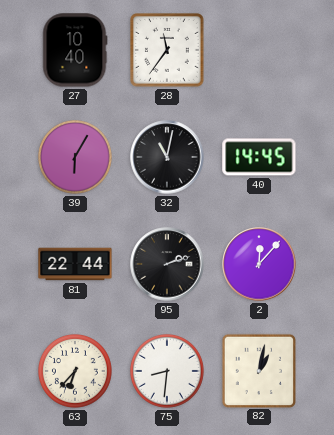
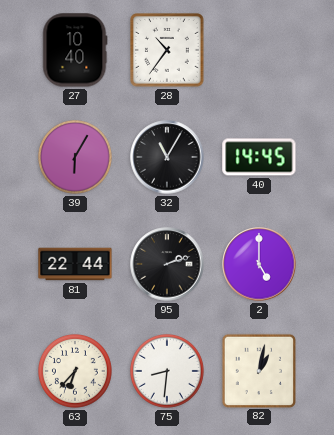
28: 11:36 -> 10:36
32: 11:02 -> 11:05
2: 12:07 -> 5:00
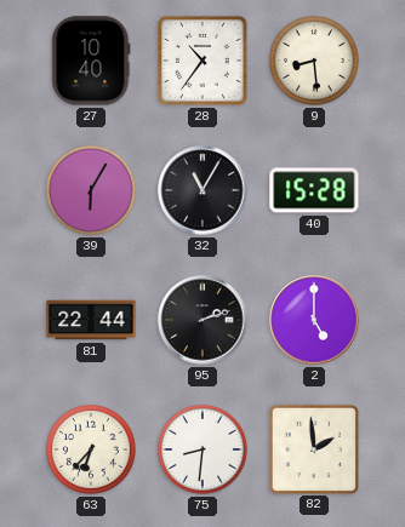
9: none -> 8:29
40: 14:45 -> 15:28
82: 1:02 -> 1:59
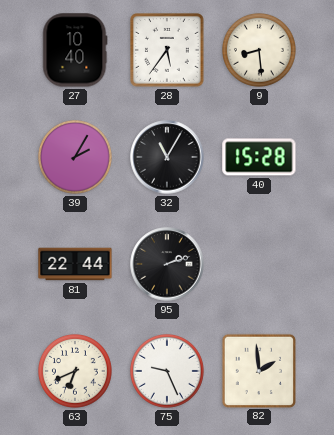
28: 10:36 -> 5:36
39: 6:05 -> 2:05
2: 5:00 -> none
63: 6:37 -> 6:41
75: 8:31 -> 9:26
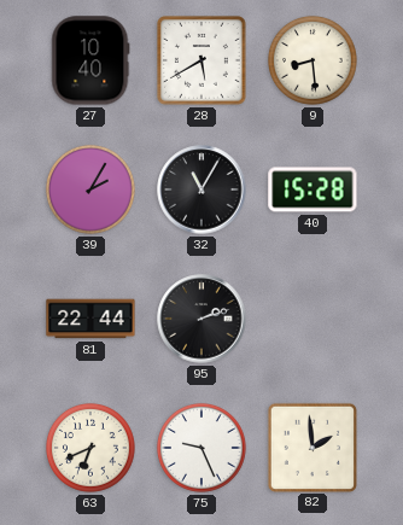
28: 5:36 -> 5:40
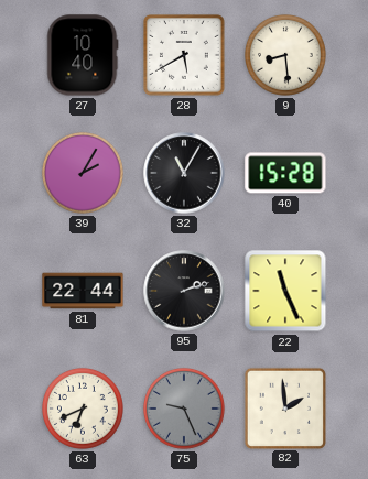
22: none -> 11:26
75 dial: white -> grey
